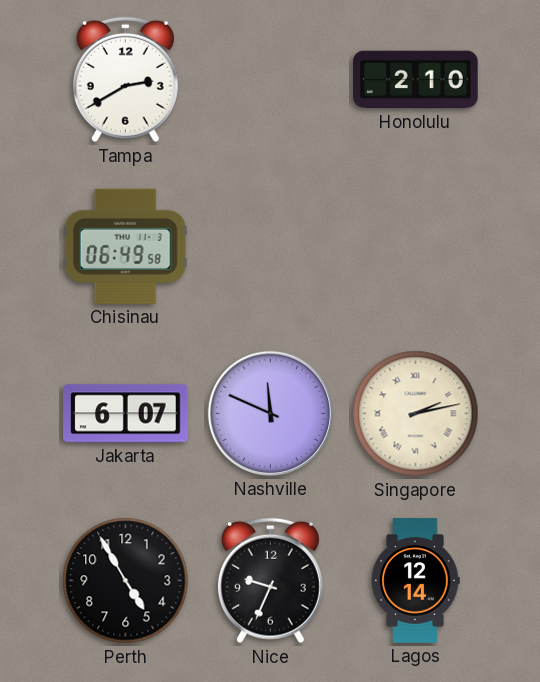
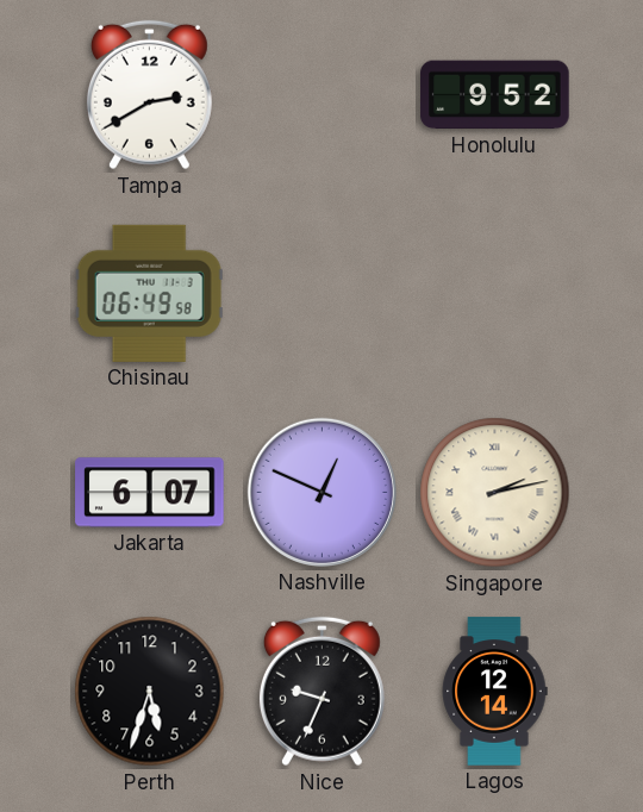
Honolulu: 2:10 -> 9:52
Nashville: 11:49 -> 12:49
Perth: 4:55 -> 5:33
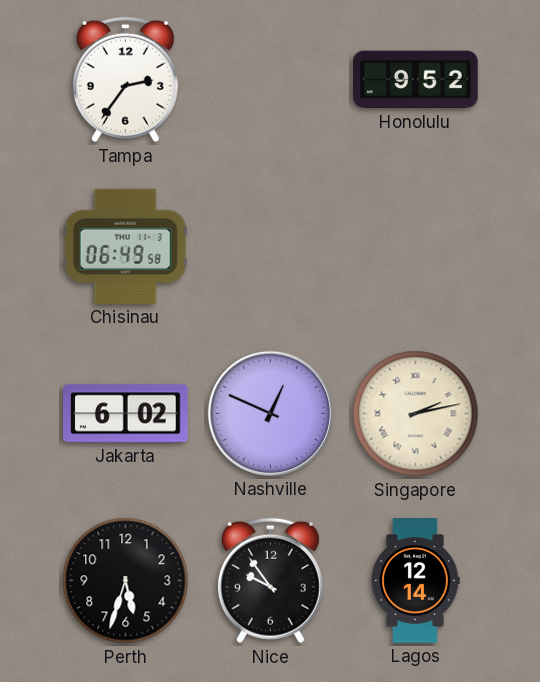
Tampa: 2:40 -> 2:36
Jakarta: 6:07 -> 6:02
Nice: 9:34 -> 9:54
